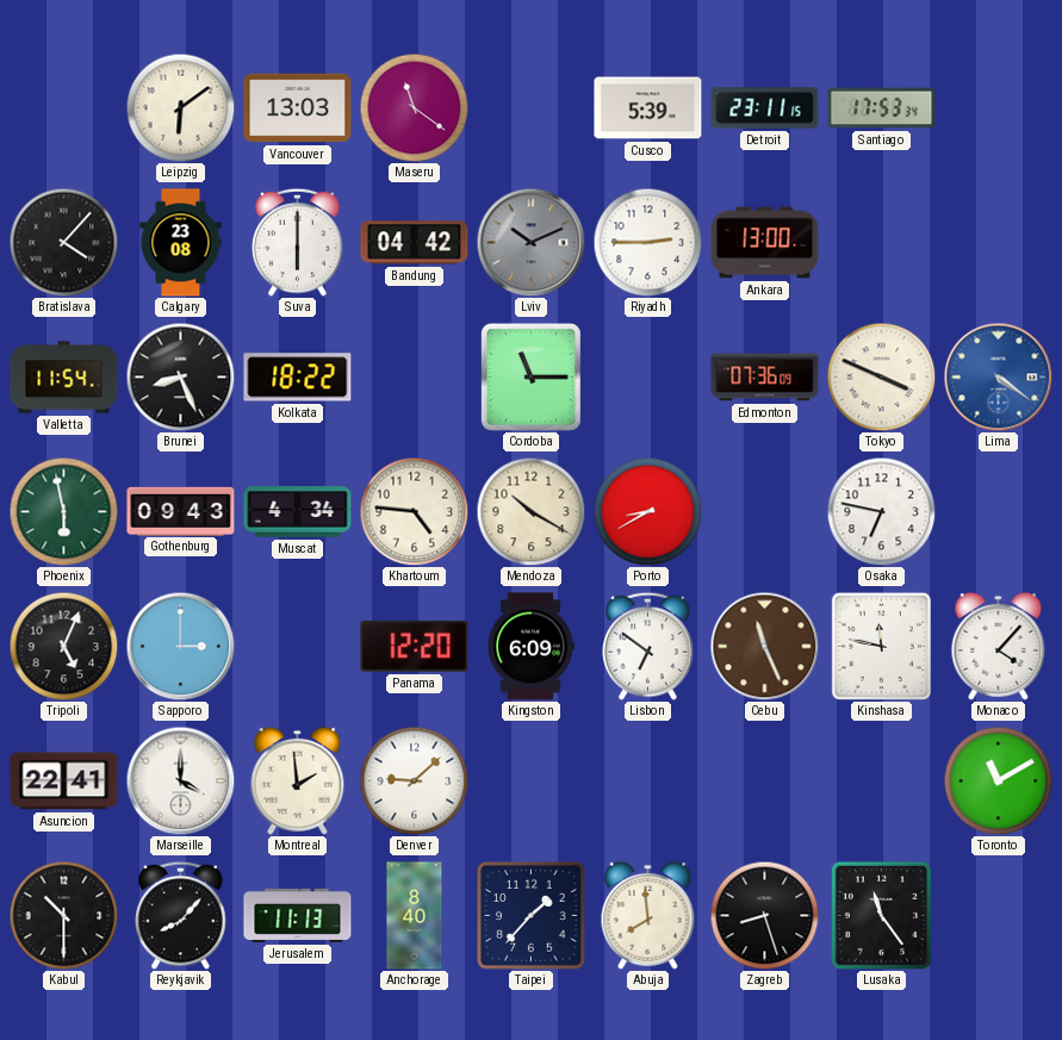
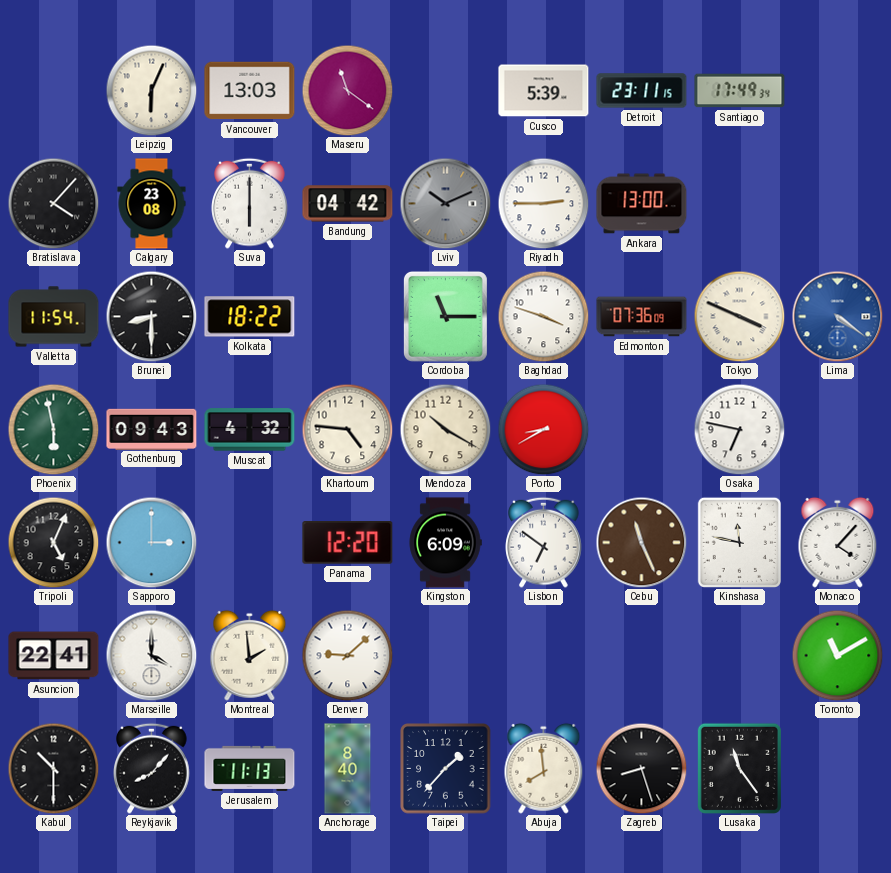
Leipzig: 6:09 -> 6:04
Santiago: 17:53 -> 17:49
Brunei: 8:26 -> 8:30
Baghdad: none -> 3:48
Muscat: 4:34 -> 4:32
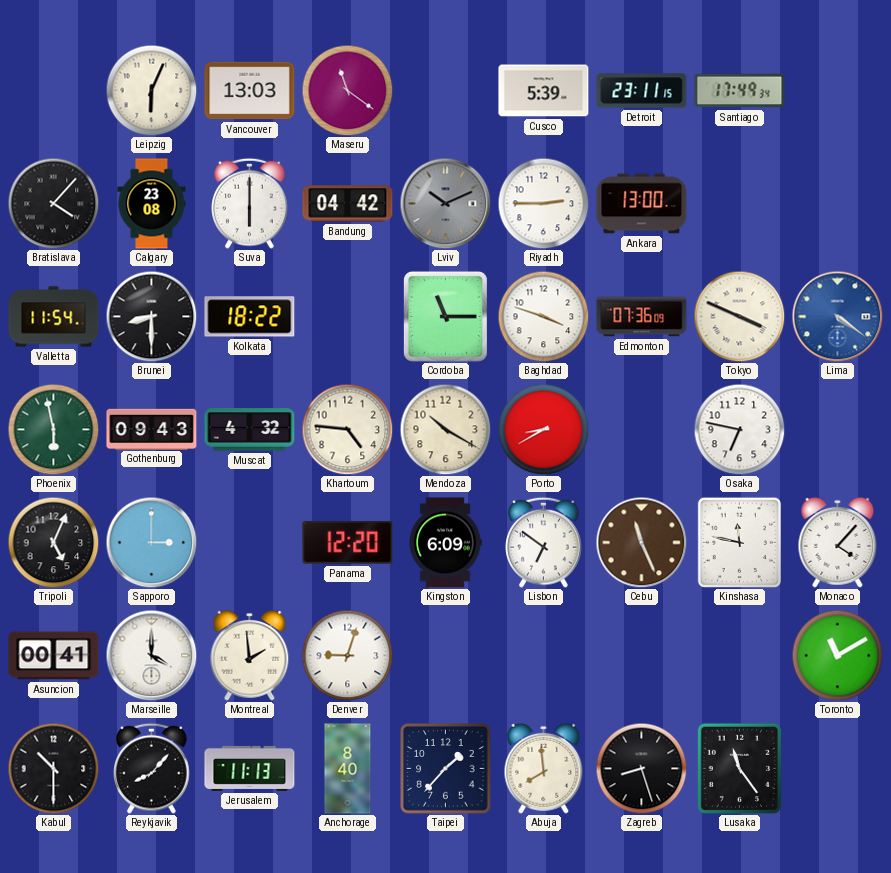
Asuncion: 22:41 -> 00:41
Denver: 9:08 -> 9:03
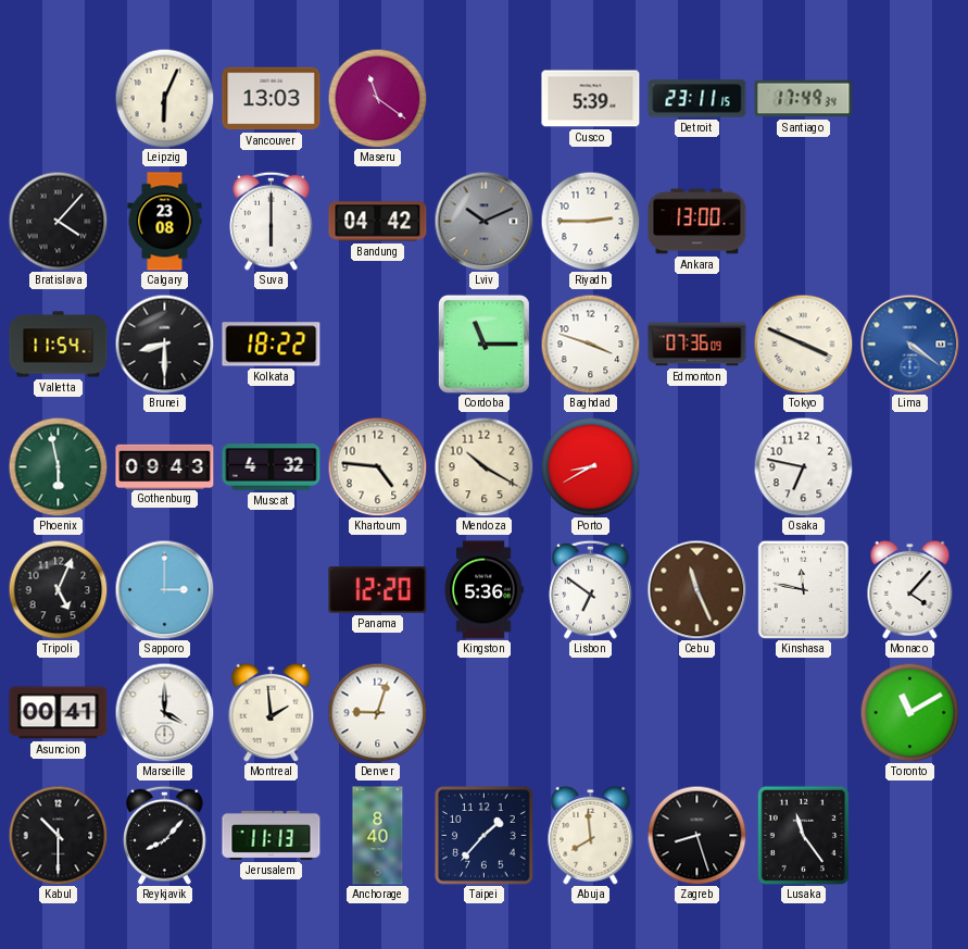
Kingston: 6:09 -> 5:36
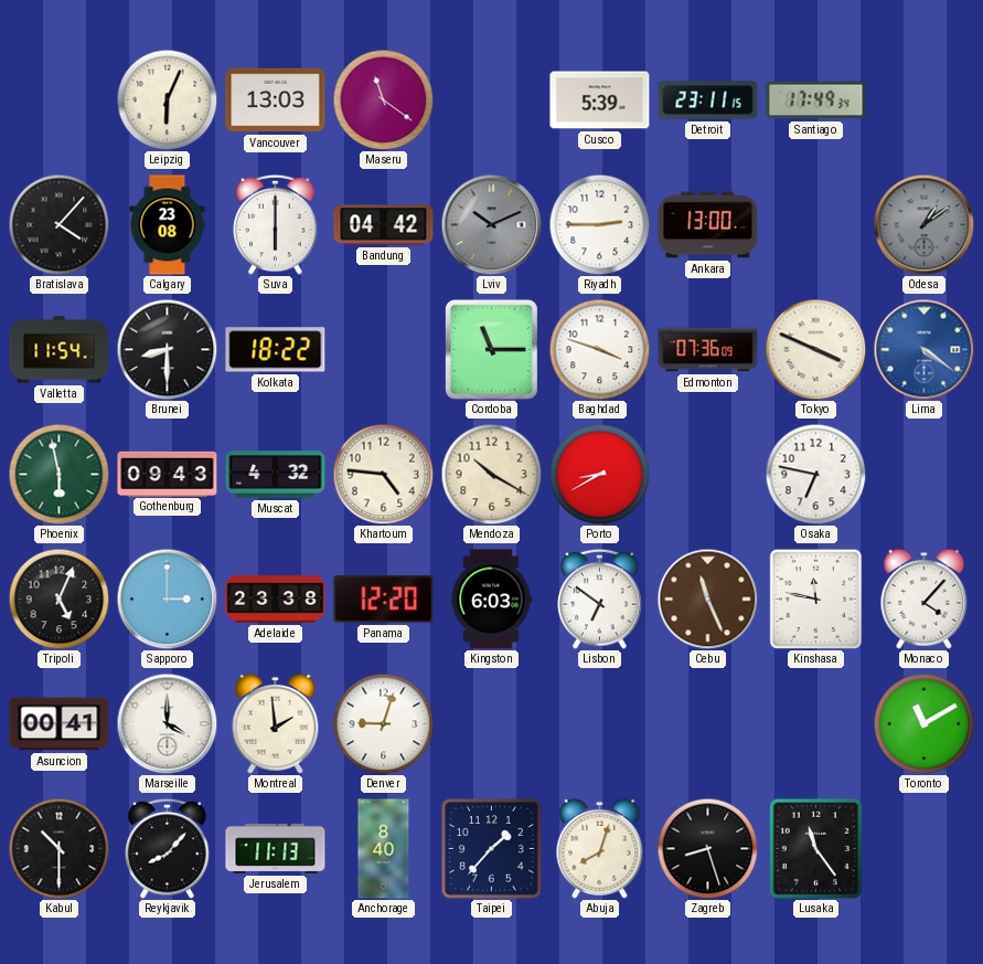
Odesa: none -> 1:09
Adelaide: none -> 23:38
Kingston: 5:36 -> 6:03
Abuja: 7:59 -> 8:03
